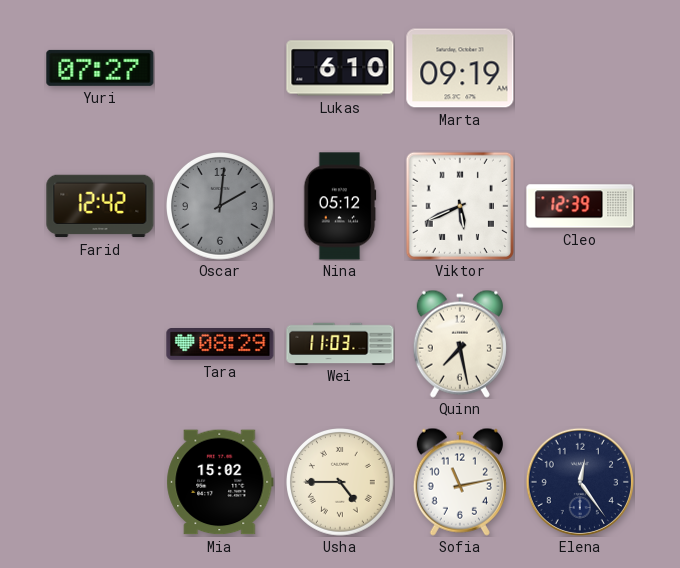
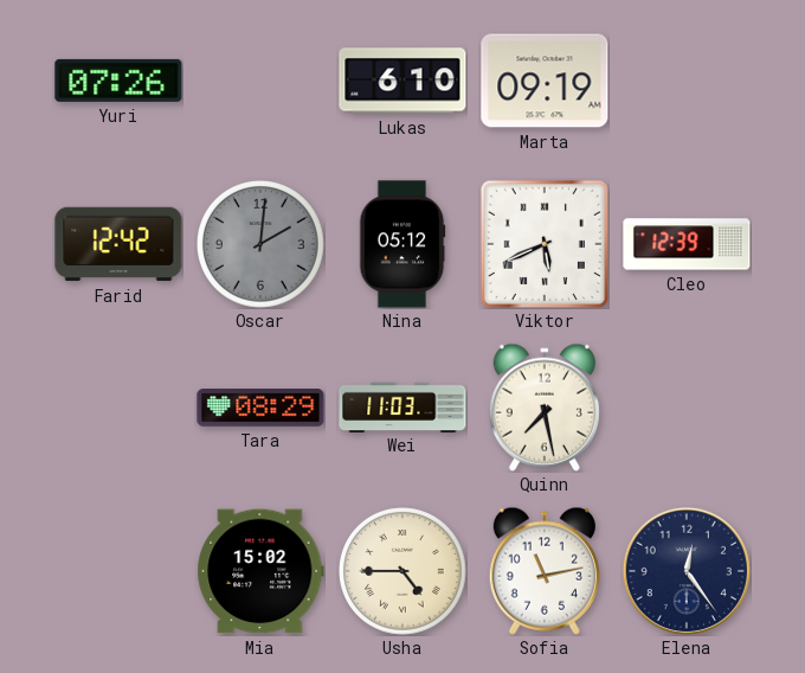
Yuri: 07:27 -> 07:26
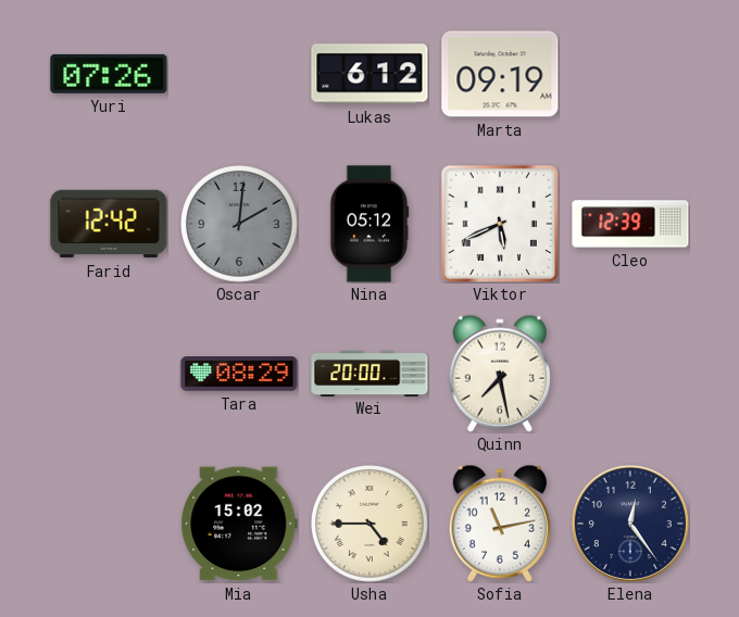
Lukas: 6:10 -> 6:12
Wei: 11:03 -> 20:00
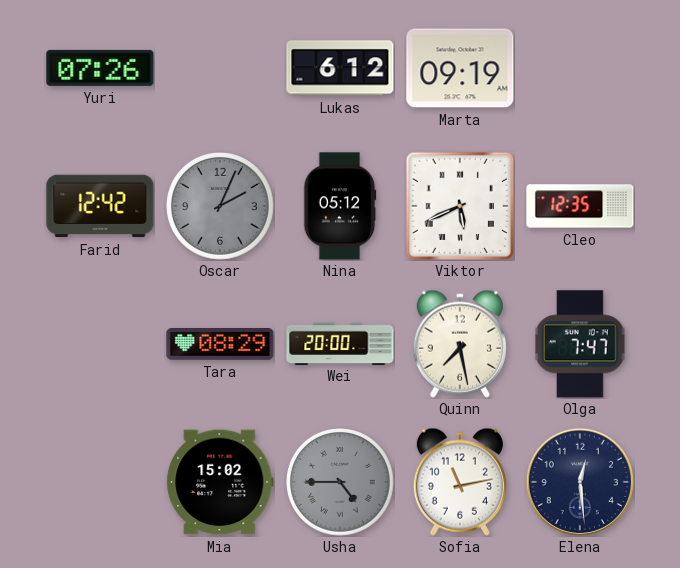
Oscar: 2:01 -> 2:04
Cleo: 12:39 -> 12:35
Olga: none -> 7:47
Usha dial: cream -> grey
Elena: 12:24 -> 12:29
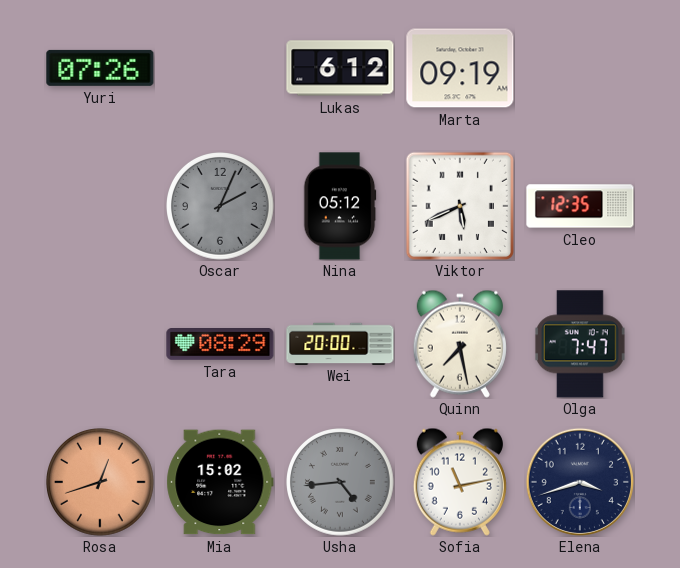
Farid: 12:42 -> none
Rosa: none -> 12:42
Usha: 4:45 -> 4:44
Elena: 12:29 -> 3:42
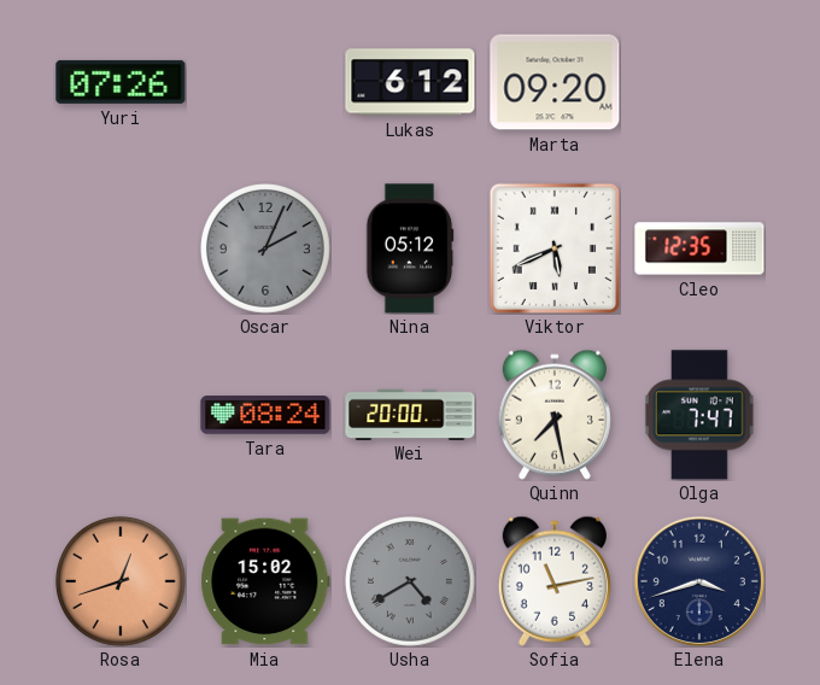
Marta: 09:19 -> 09:20
Tara: 08:29 -> 08:24
Usha: 4:44 -> 4:40
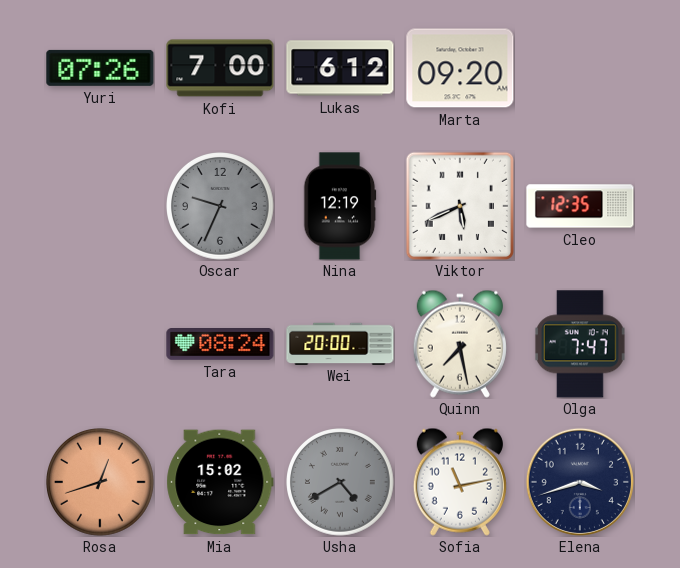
Kofi: none -> 7:00
Oscar: 2:04 -> 9:34
Nina: 05:12 -> 12:19
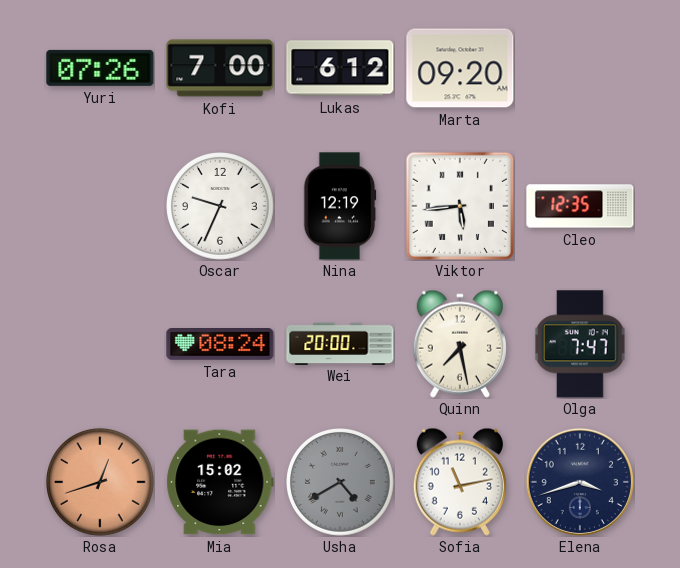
Oscar dial: grey -> white
Viktor: 5:41 -> 5:44
